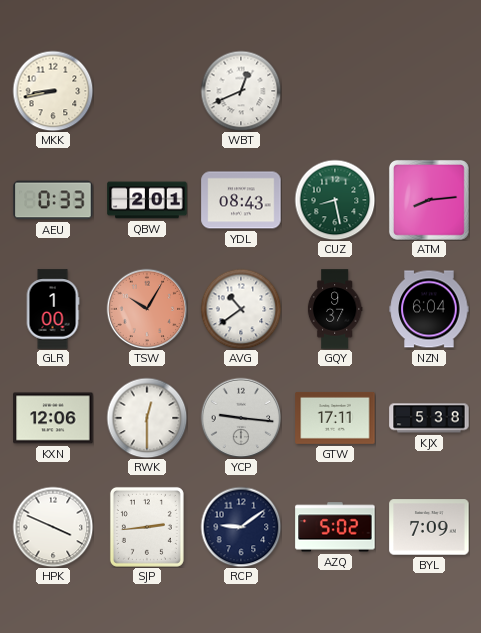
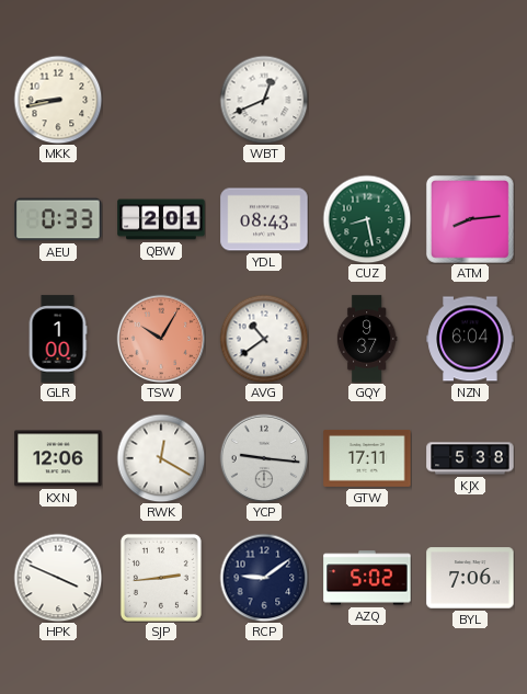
RWK: 12:30 -> 12:20
BYL: 7:09 -> 7:06
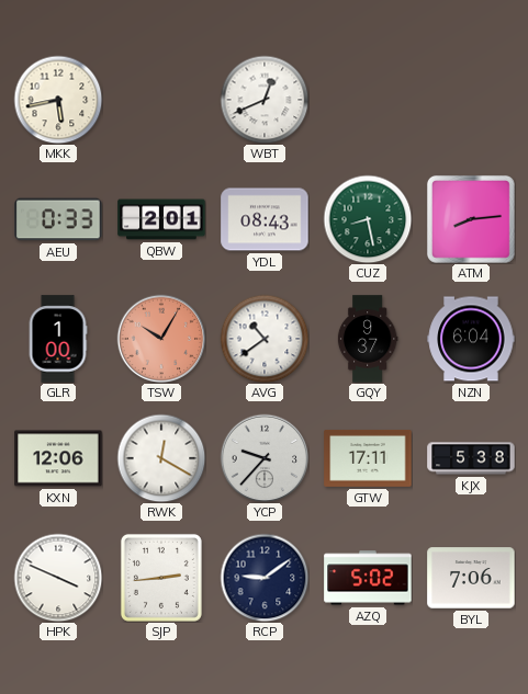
MKK: 8:43 -> 5:43
YCP: 9:16 -> 9:37
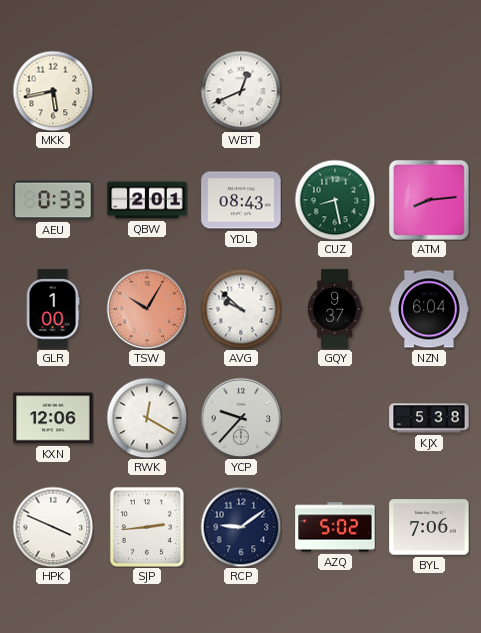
AVG: 10:39 -> 9:52
GTW: 17:11 -> none
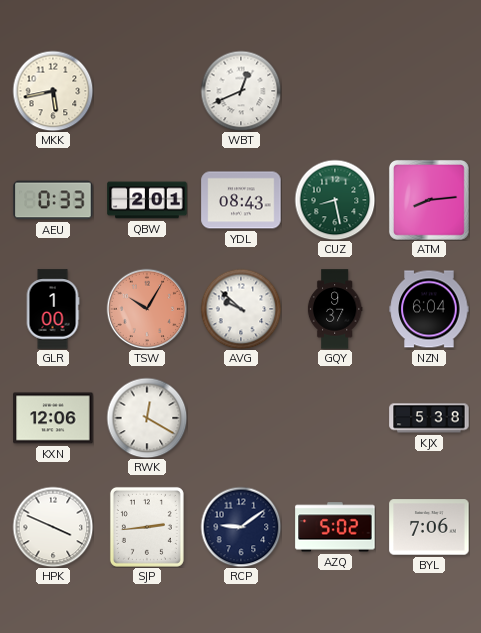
YCP: 9:37 -> none
